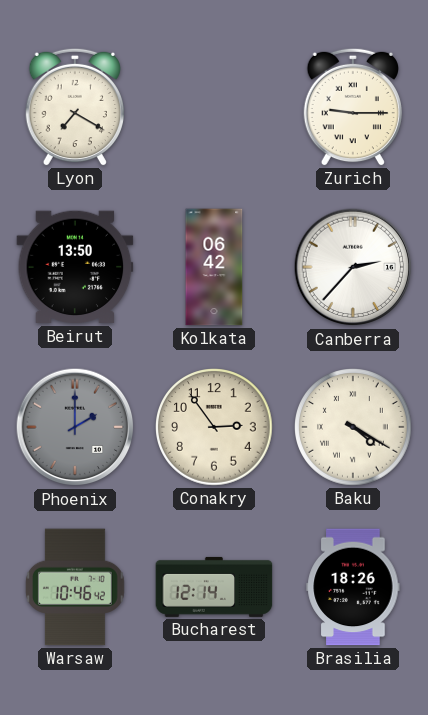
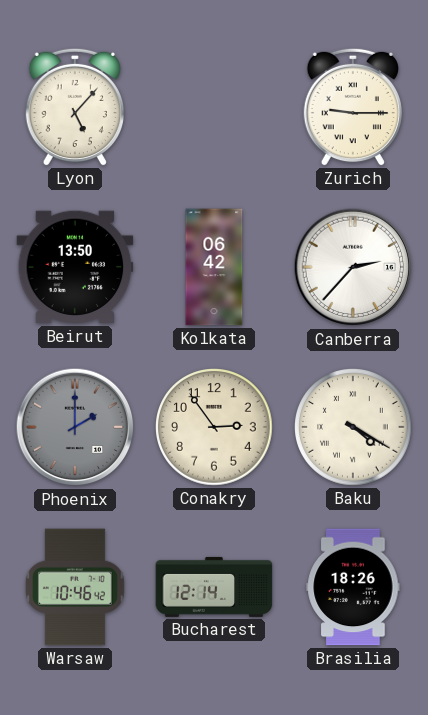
Lyon: 7:20 -> 5:07
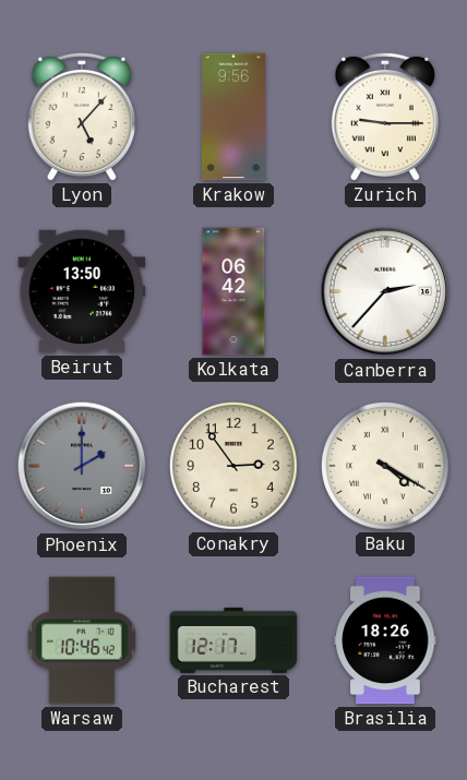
Krakow: none -> 9:56
Bucharest: 12:14 -> 12:17
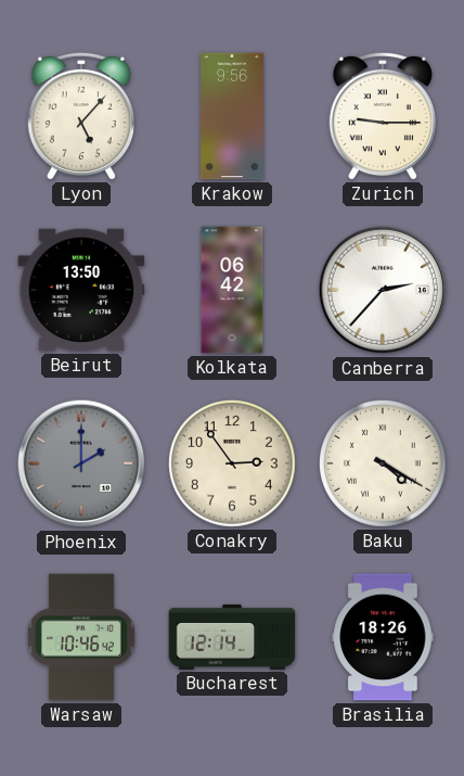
Bucharest: 12:17 -> 12:14
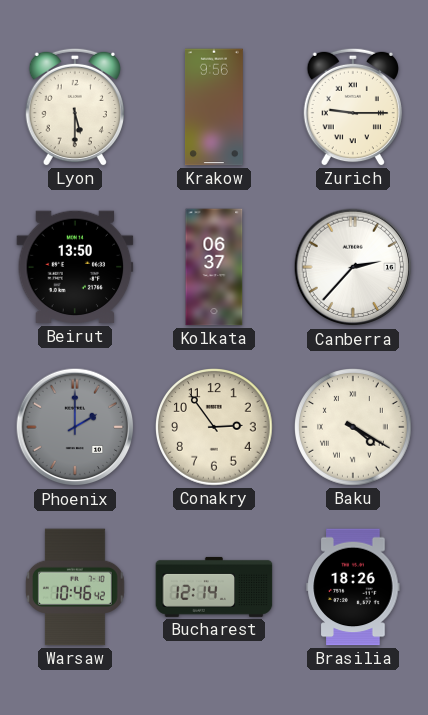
Lyon: 5:07 -> 5:30
Kolkata: 06:42 -> 06:37
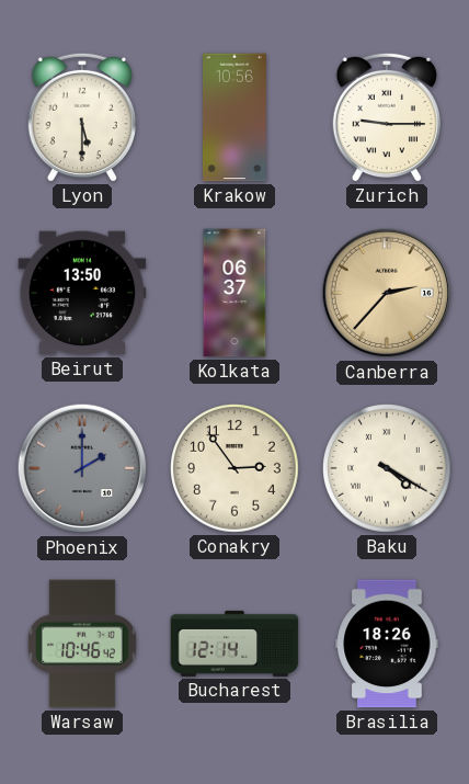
Krakow: 9:56 -> 10:56
Canberra dial: white -> champagne
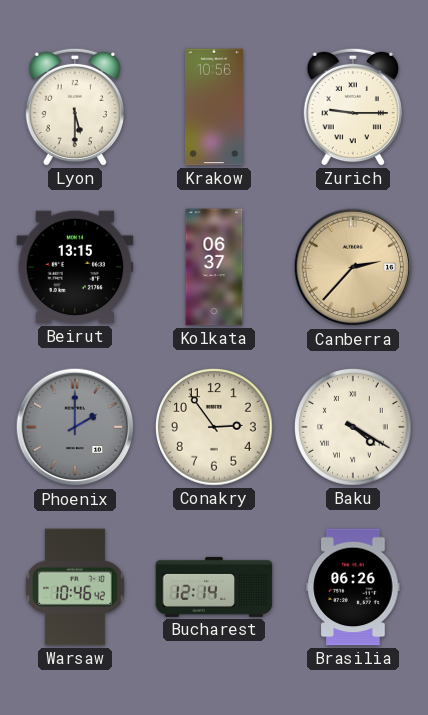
Beirut: 13:50 -> 13:15
Brasilia: 18:26 -> 06:26
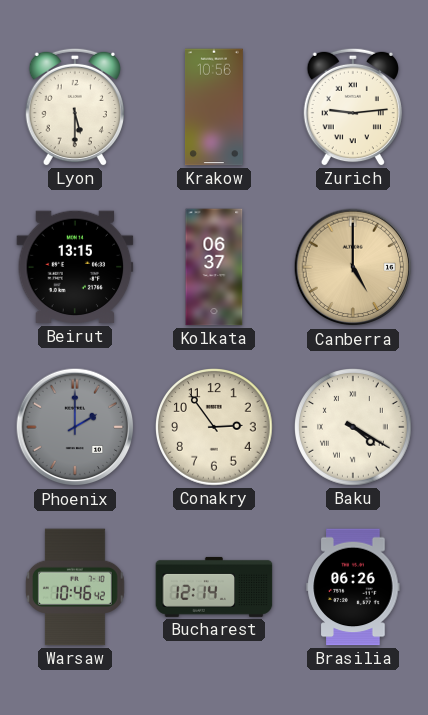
Zurich: 9:15 -> 9:14
Canberra: 2:37 -> 5:00
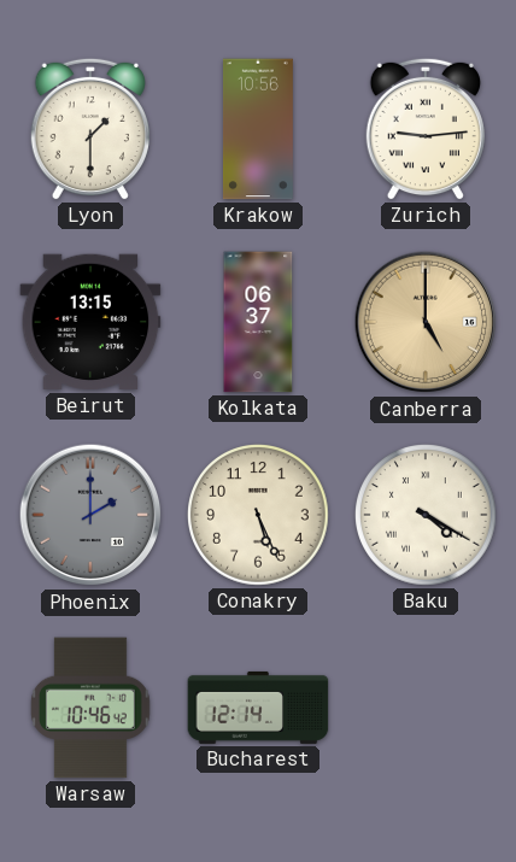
Lyon: 5:30 -> 1:30
Conakry: 2:54 -> 5:26
Brasilia: 06:26 -> none
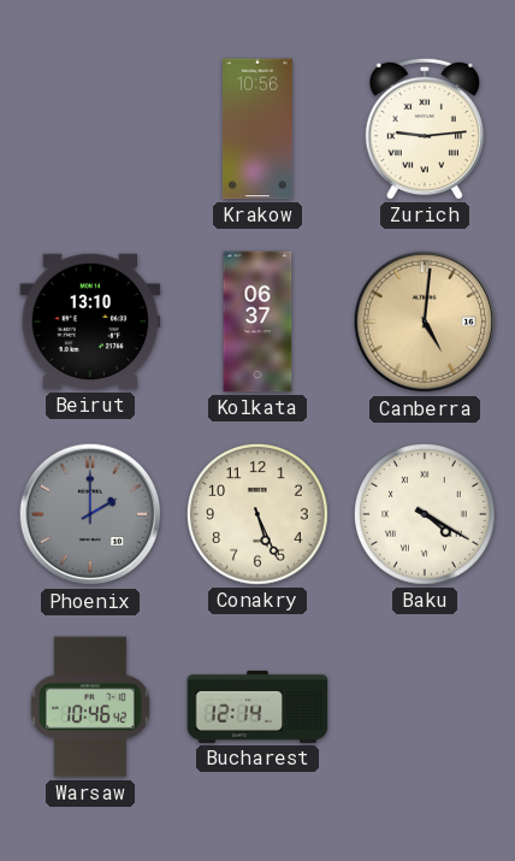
Lyon: 1:30 -> none
Beirut: 13:15 -> 13:10
Canberra: 5:00 -> 5:01
